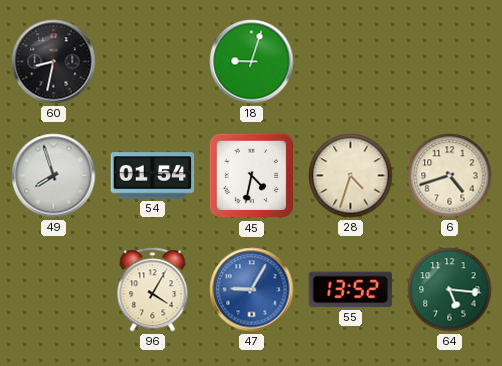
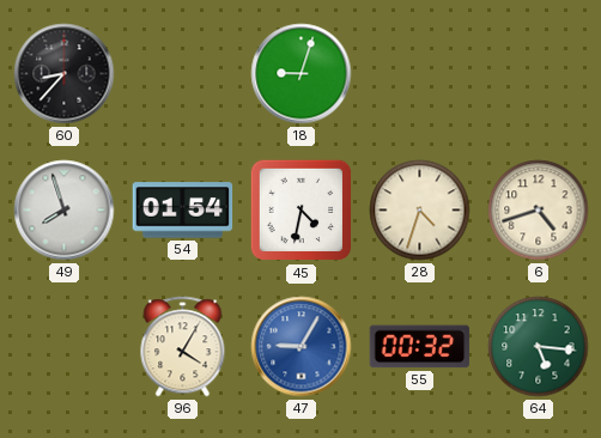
60: 8:32 -> 8:37
55: 13:52 -> 00:32
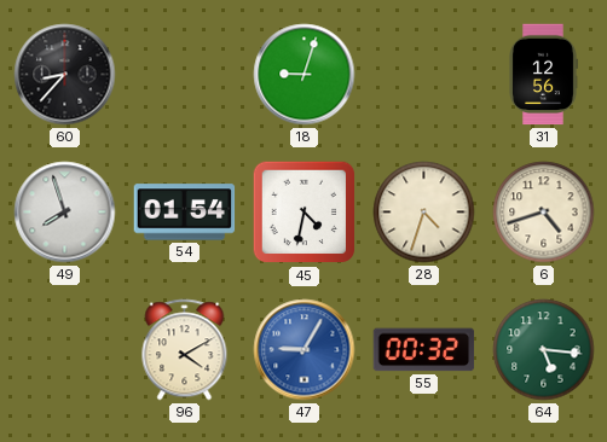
31: none -> 12:56
96: 4:05 -> 4:10
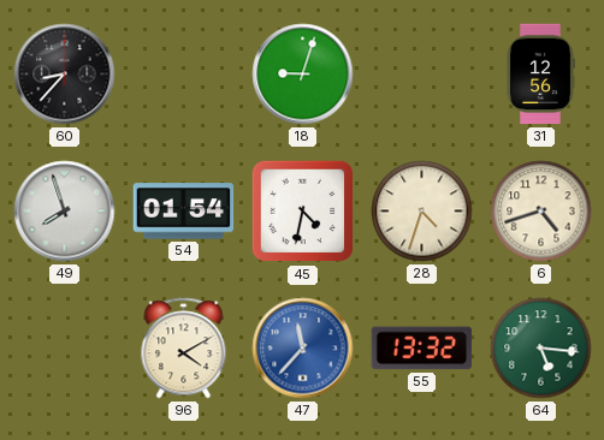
47: 9:05 -> 11:37
55: 00:32 -> 13:32
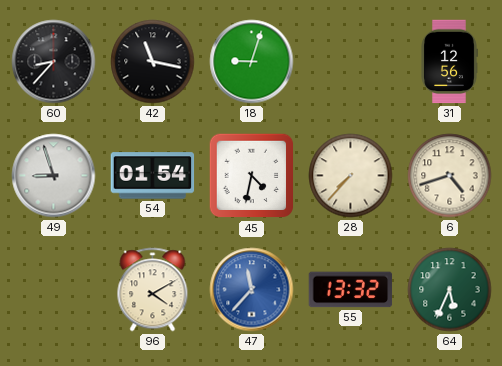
42: none -> 11:17
49: 7:57 -> 8:57
28: 4:33 -> 7:37
64: 5:16 -> 5:34
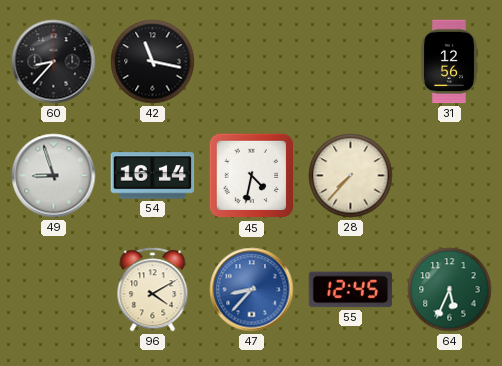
18: 9:03 -> none
54: 01:54 -> 16:14
6: 4:42 -> none
47: 11:37 -> 8:37
55: 13:32 -> 12:45
